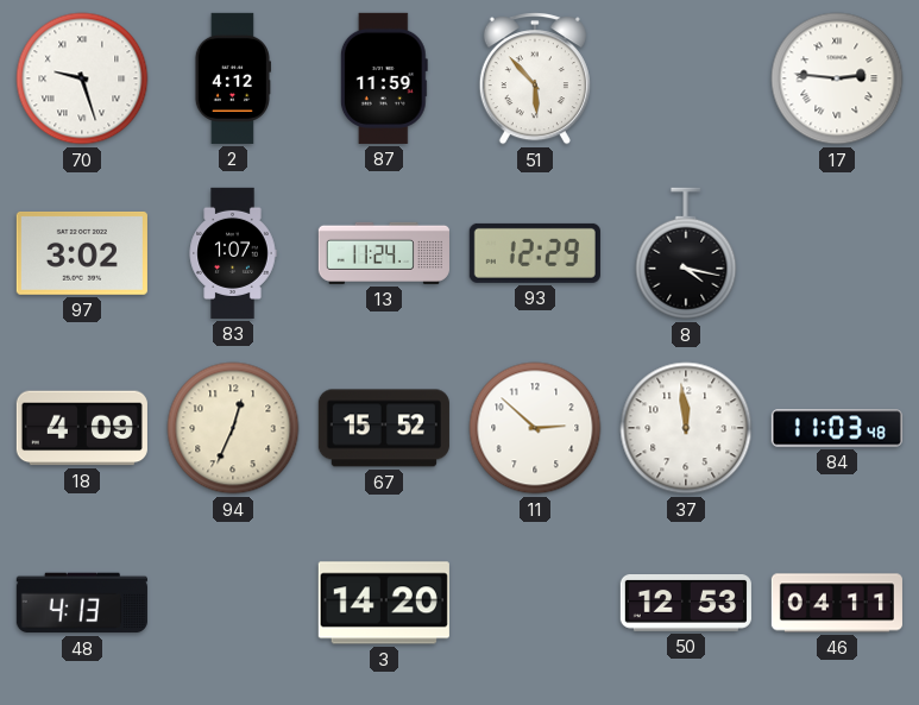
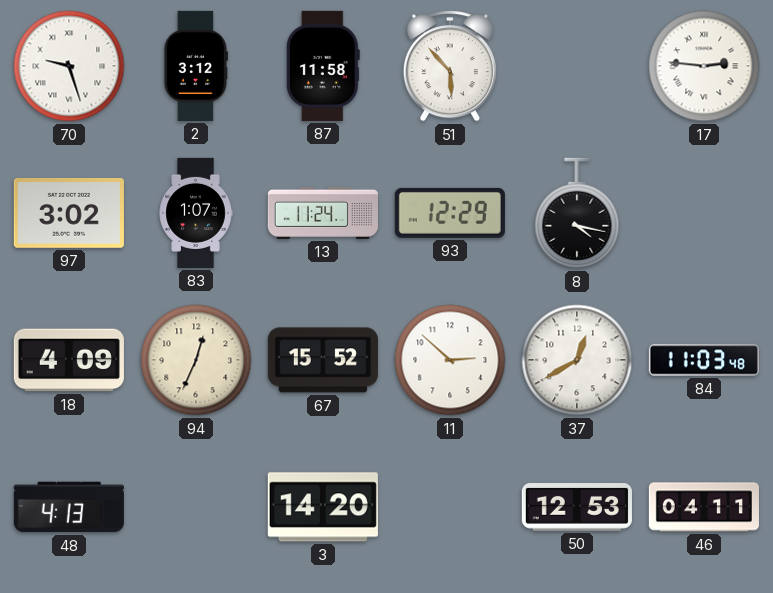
2: 4:12 -> 3:12
87: 11:59 -> 11:58
37: 11:59 -> 12:40
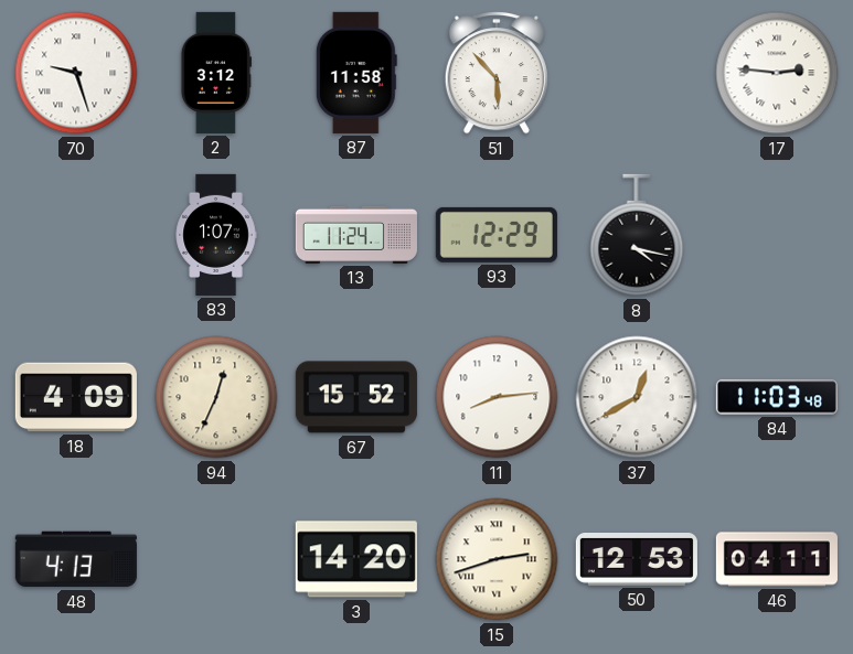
97: 3:02 -> none
11: 2:52 -> 8:14
15: none -> 2:42
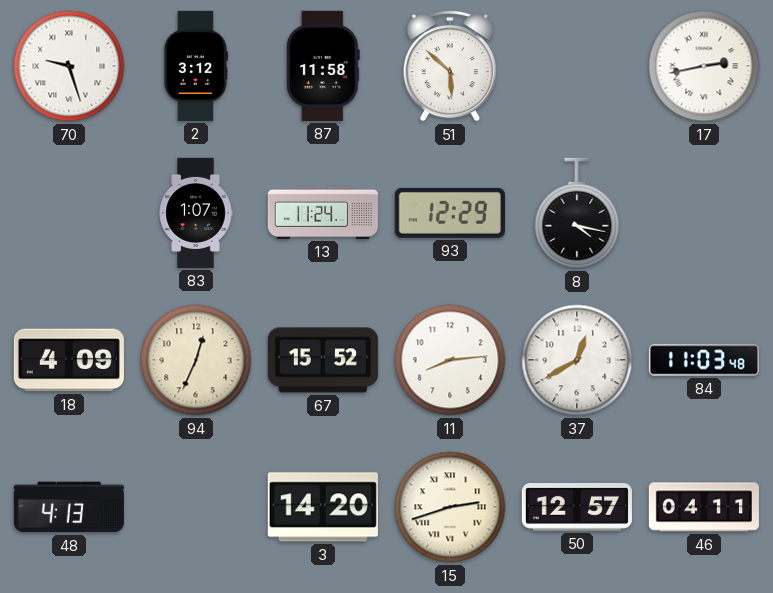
51: 5:53 -> 5:52
17: 2:46 -> 2:43
50: 12:53 -> 12:57
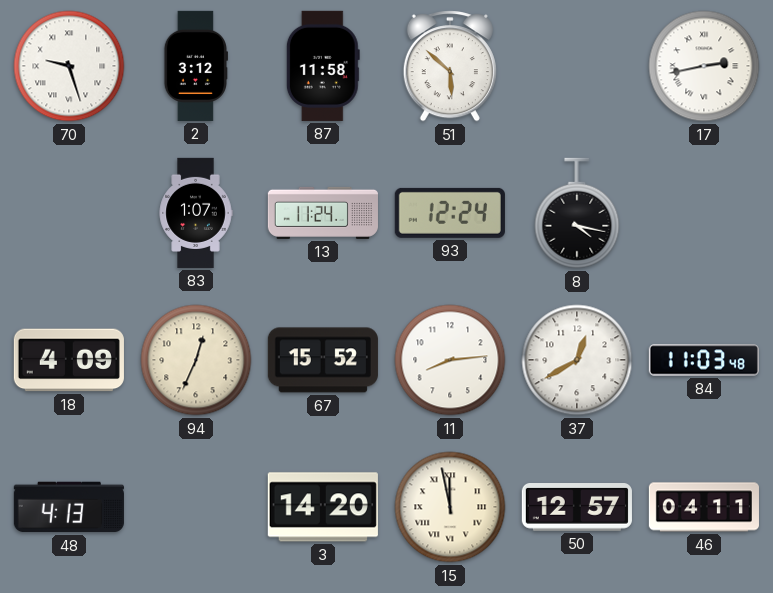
93: 12:29 -> 12:24
15: 2:42 -> 11:58
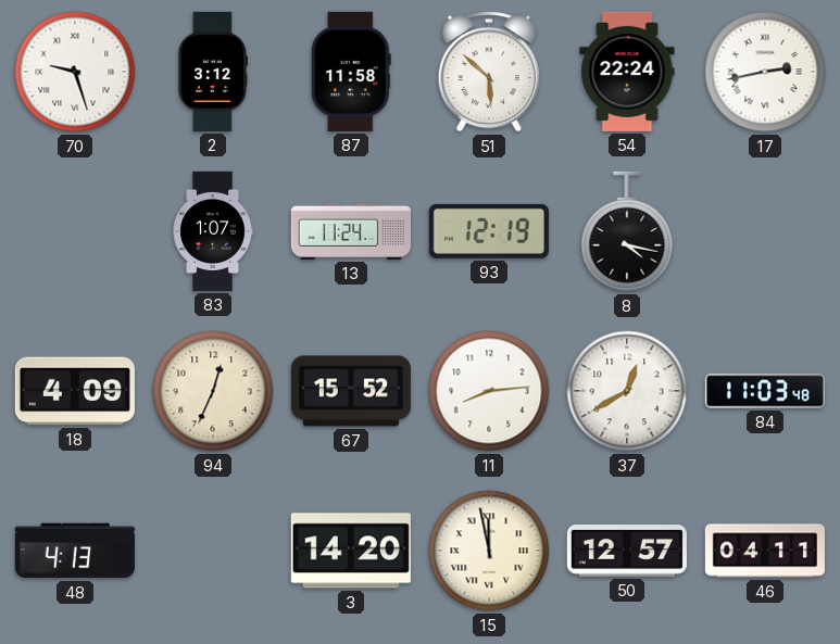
54: none -> 22:24
93: 12:24 -> 12:19
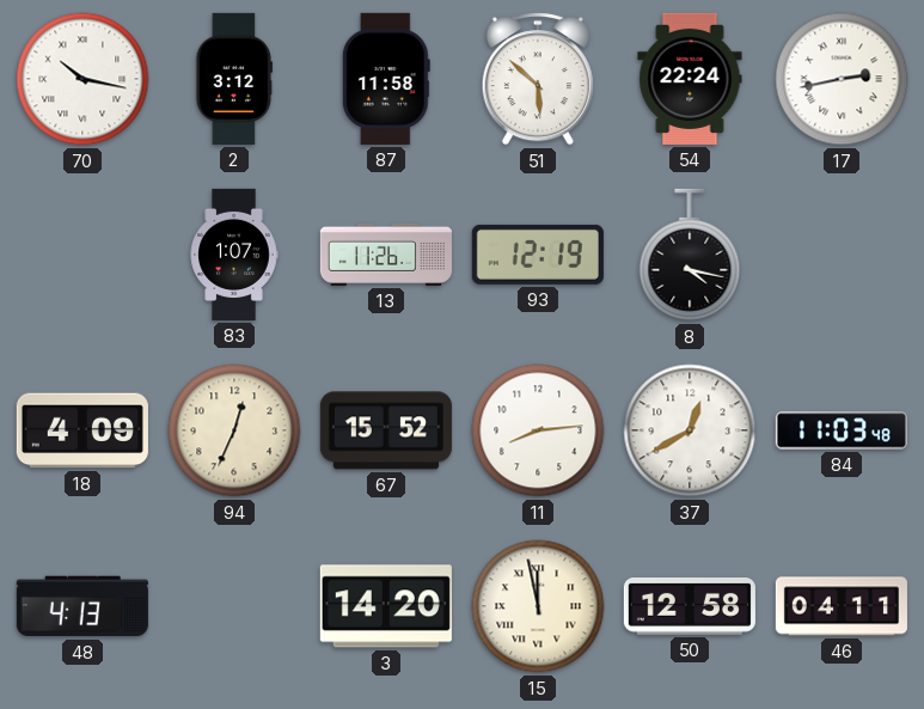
70: 9:27 -> 10:17
13: 11:24 -> 11:26
50: 12:57 -> 12:58
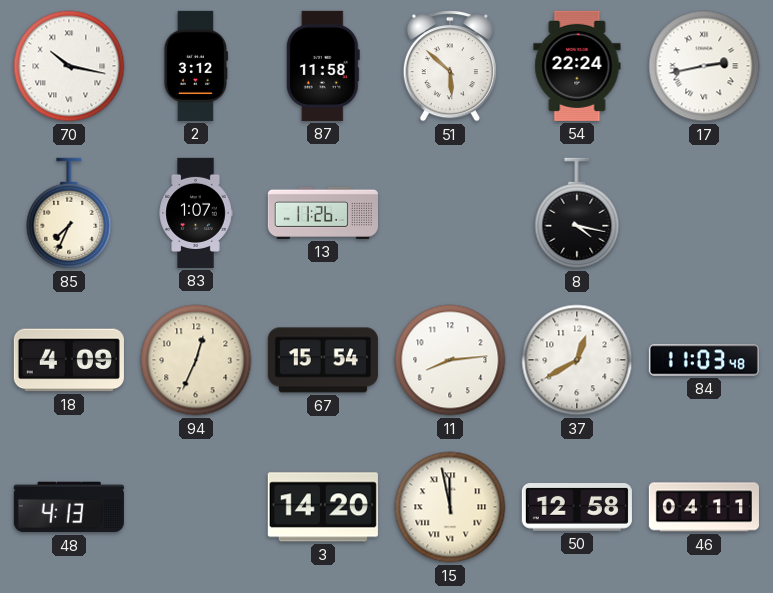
85: none -> 7:34
93: 12:19 -> none
67: 15:52 -> 15:54
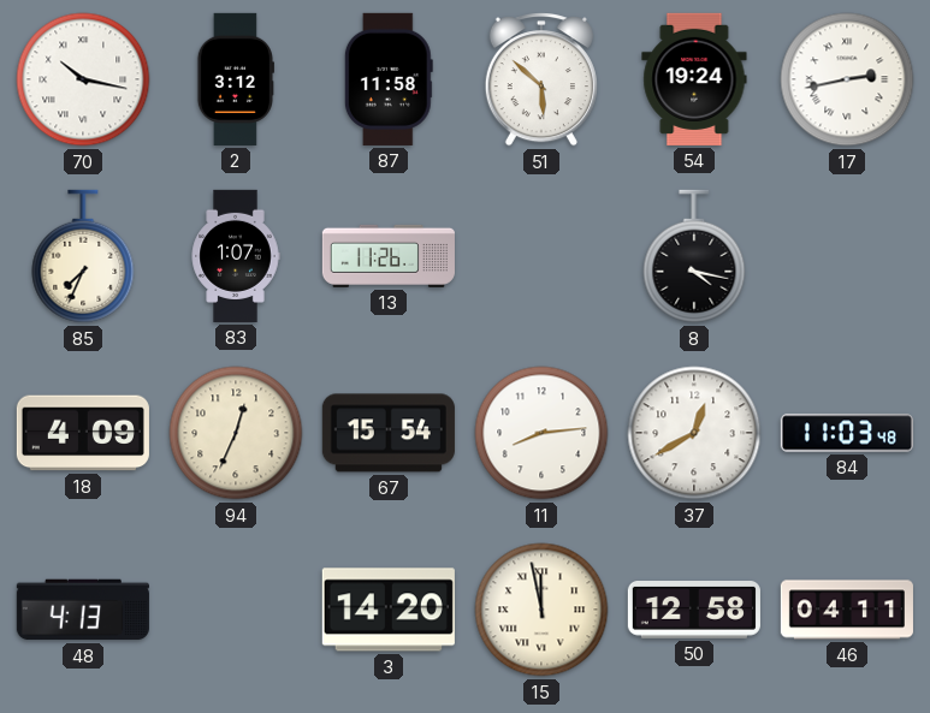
54: 22:24 -> 19:24
